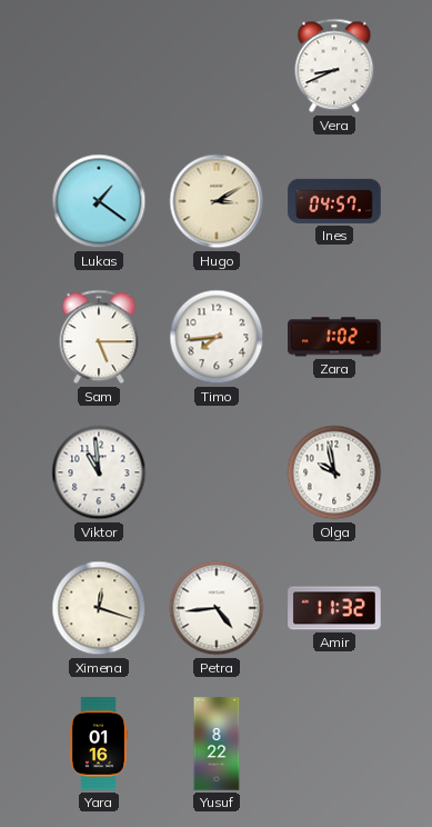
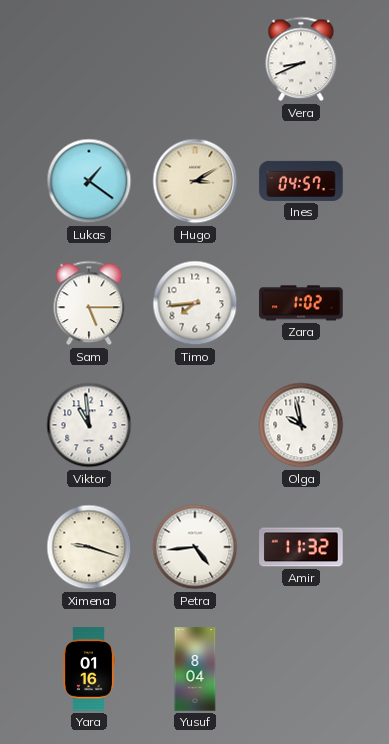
Ximena: 12:18 -> 9:18
Yusuf: 8:22 -> 8:04
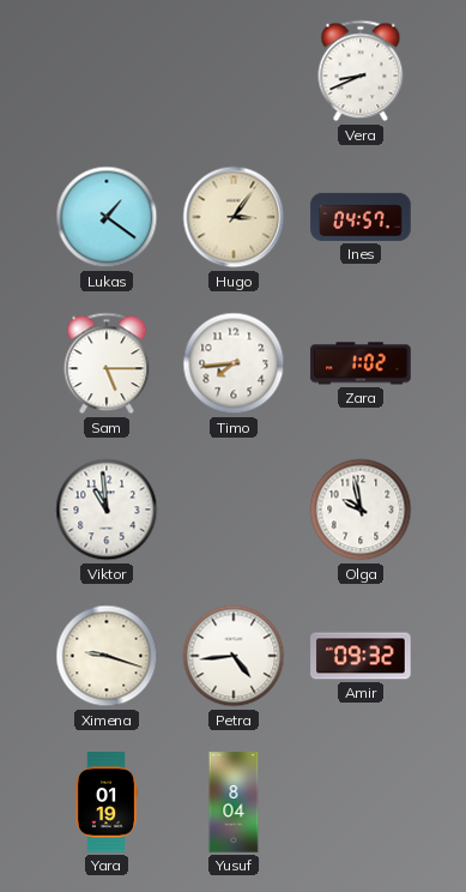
Hugo: 3:10 -> 3:06
Amir: 11:32 -> 09:32
Yara: 01:16 -> 01:19
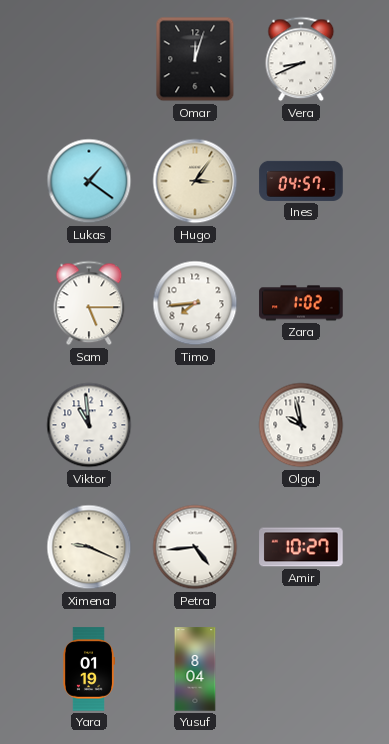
Omar: none -> 12:03
Ximena: 9:18 -> 9:19
Amir: 09:32 -> 10:27
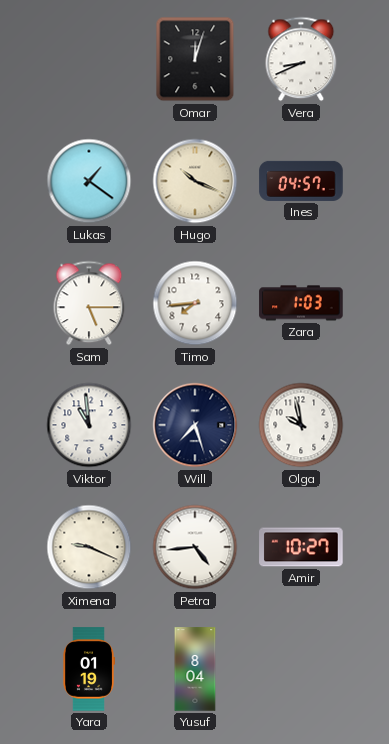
Hugo: 3:06 -> 10:19
Zara: 1:02 -> 1:03
Will: none -> 7:27
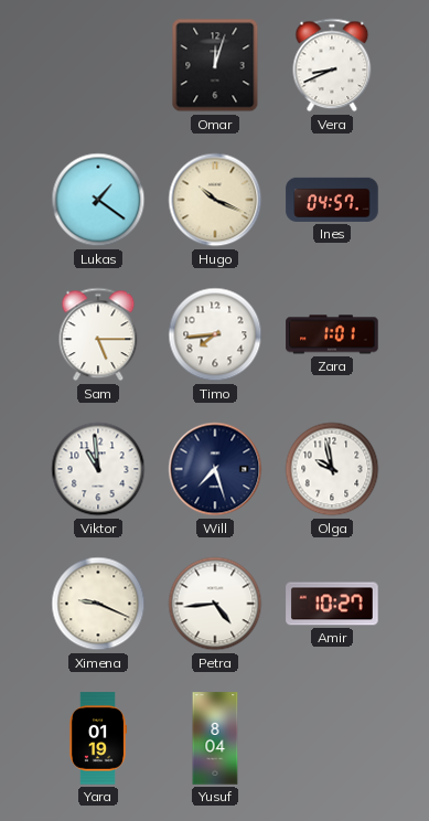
Zara: 1:03 -> 1:01
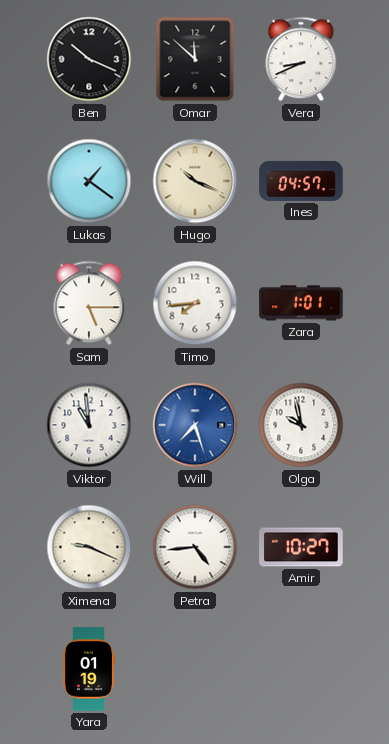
Ben: none -> 10:19
Omar: 12:03 -> 11:52
Will dial: navy -> blue
Yusuf: 8:04 -> none
